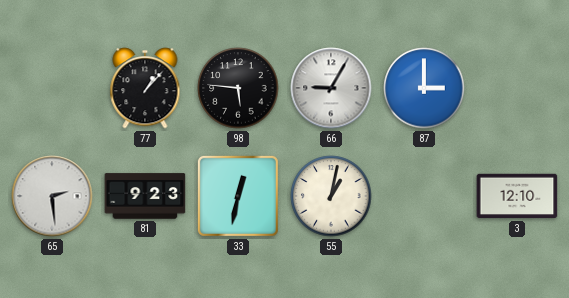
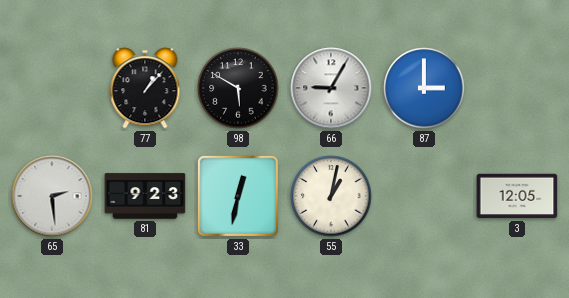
98: 5:46 -> 5:50
3: 12:10 -> 12:05
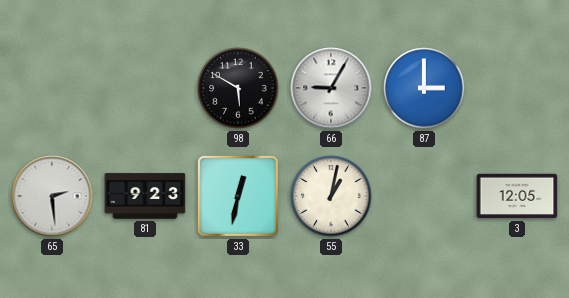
77: 1:07 -> none
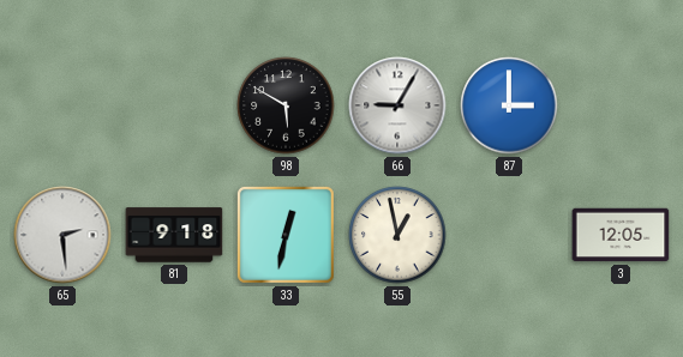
81: 9:23 -> 9:18
55: 1:02 -> 12:58
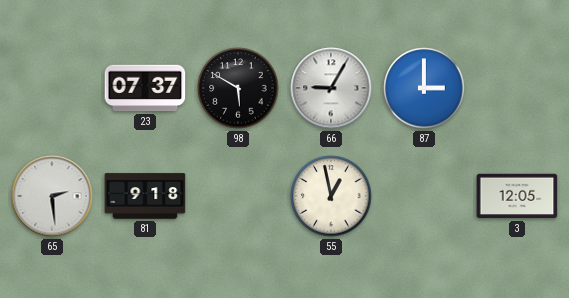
23: none -> 07:37
33: 12:32 -> none
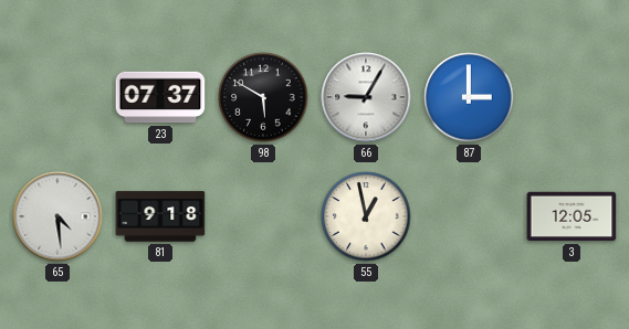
65: 2:29 -> 4:29
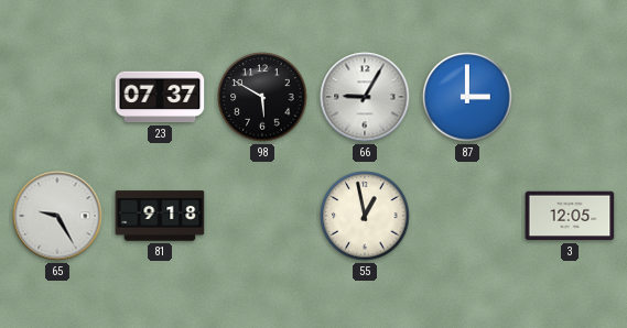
65: 4:29 -> 9:25
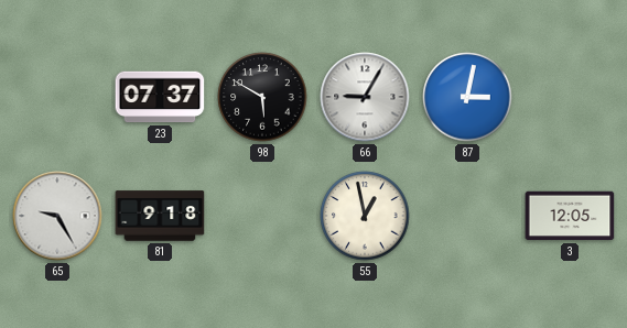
87: 3:00 -> 3:02
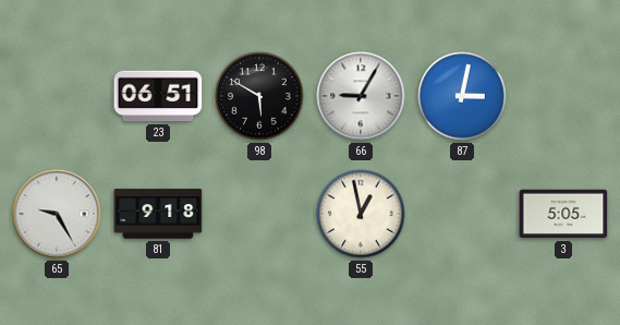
23: 07:37 -> 06:51
3: 12:05 -> 5:05
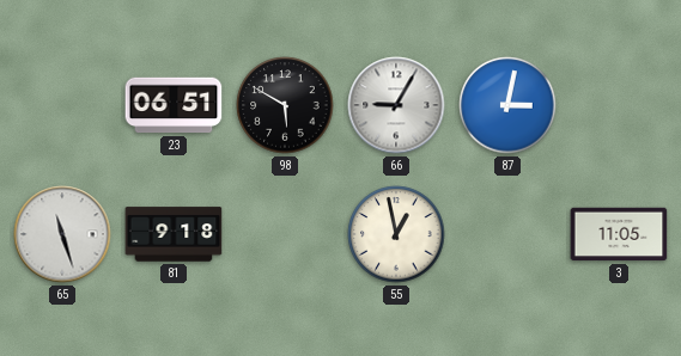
65: 9:25 -> 11:27
3: 5:05 -> 11:05
